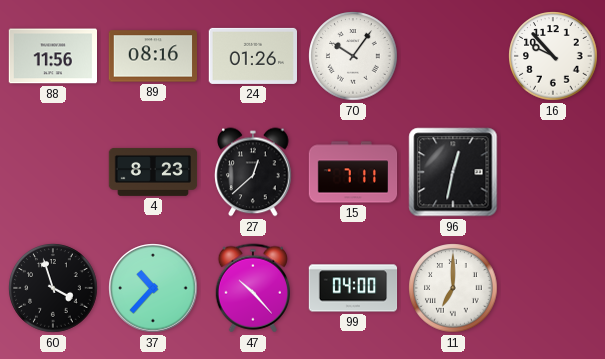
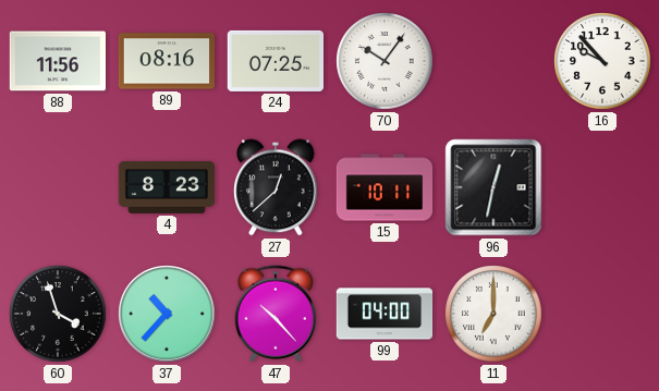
24: 01:26 -> 07:25
15: 7:11 -> 10:11
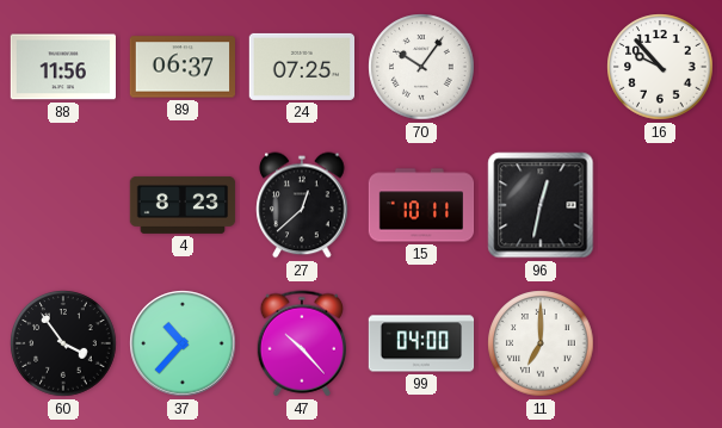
89: 08:16 -> 06:37
60: 3:57 -> 3:54
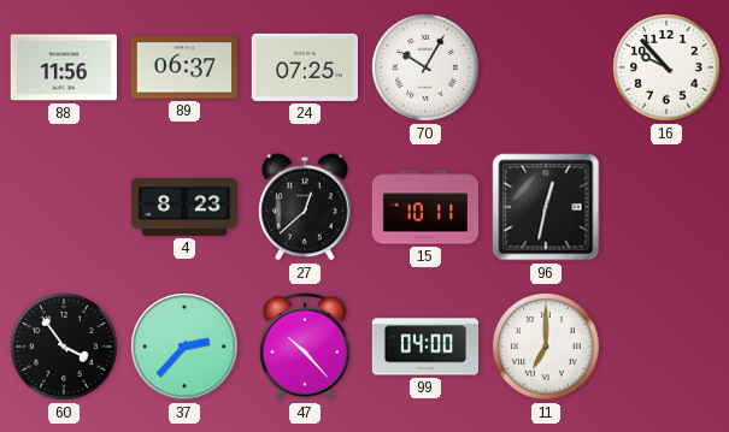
70: 10:06 -> 10:05
37: 10:37 -> 2:37
